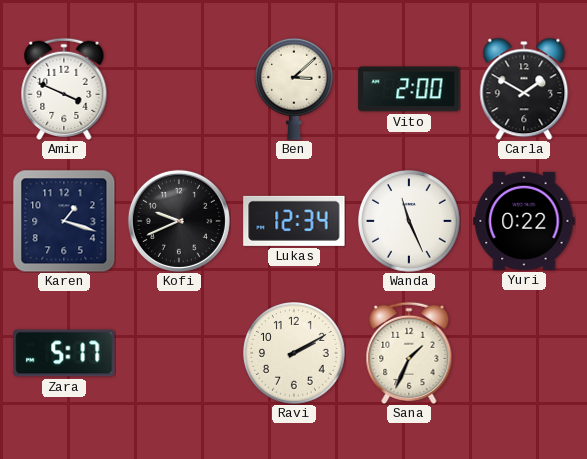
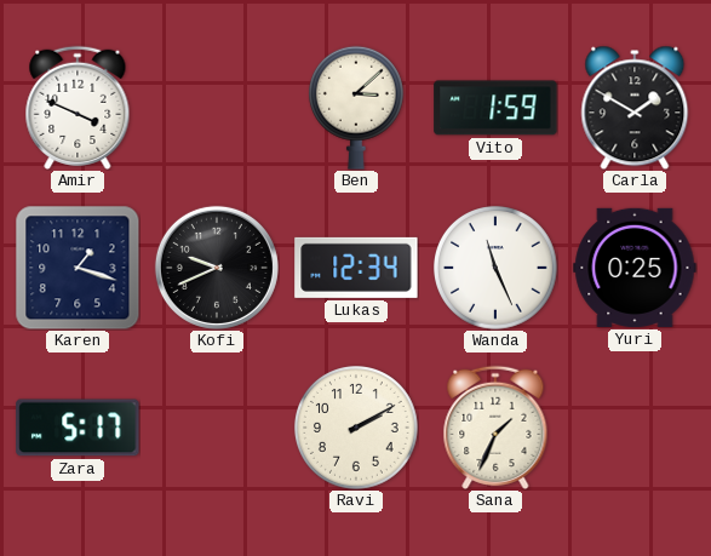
Vito: 2:00 -> 1:59
Yuri: 0:22 -> 0:25
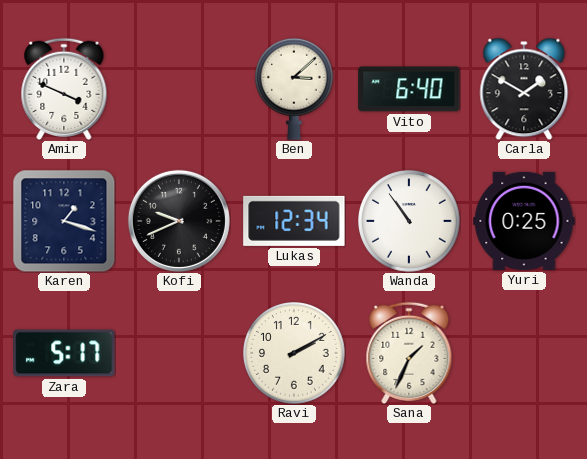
Vito: 1:59 -> 6:40
Wanda: 11:26 -> 10:54
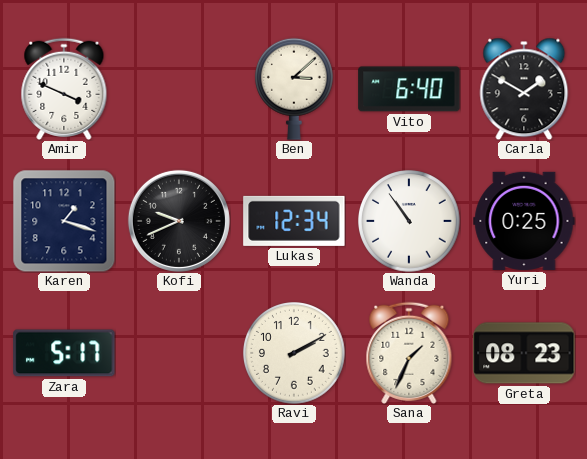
Greta: none -> 08:23
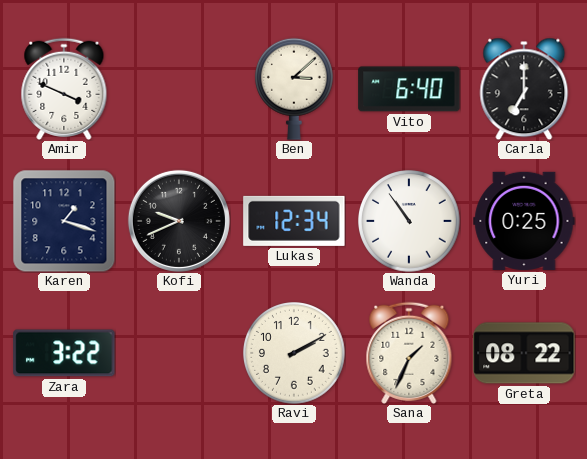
Carla: 1:50 -> 7:00
Zara: 5:17 -> 3:22
Greta: 08:23 -> 08:22
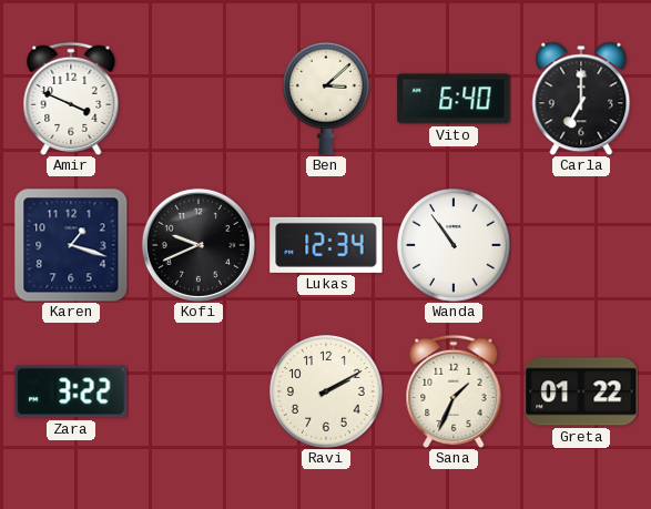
Yuri: 0:25 -> none
Greta: 08:22 -> 01:22
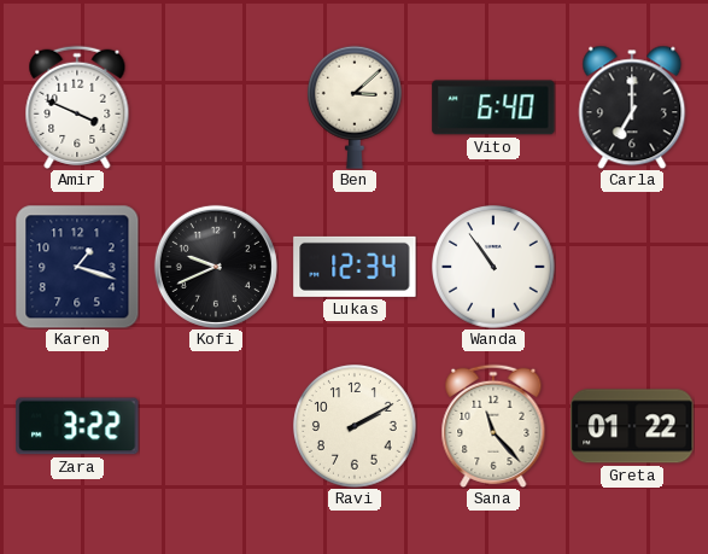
Sana: 1:34 -> 11:23
